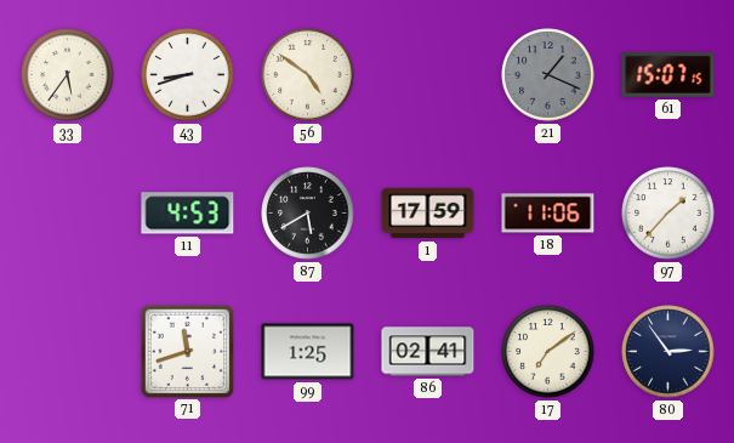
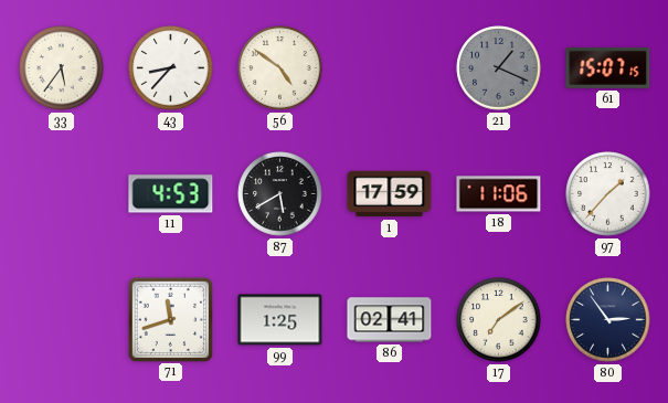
43: 8:42 -> 8:37
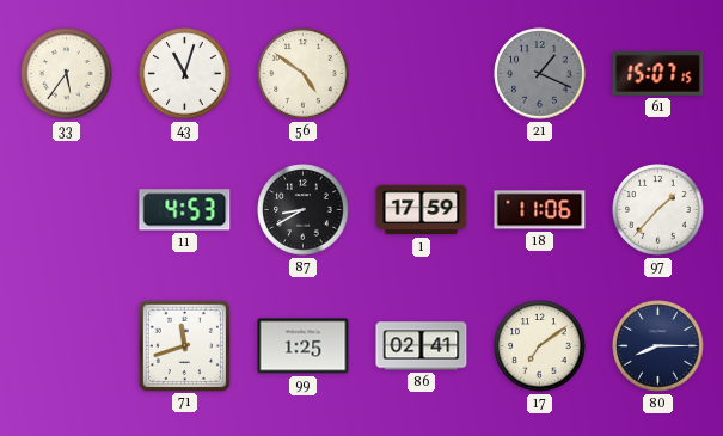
43: 8:37 -> 11:03
87: 5:40 -> 8:40
80: 2:54 -> 8:15
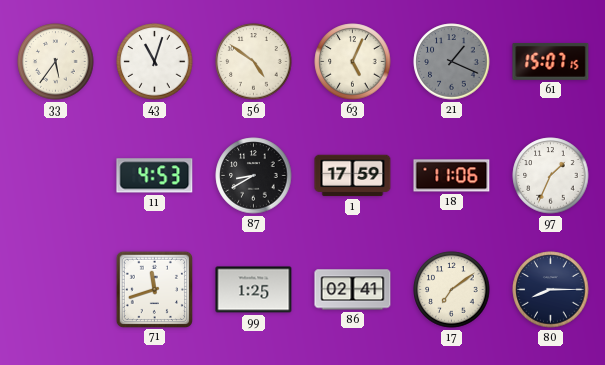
63: none -> 5:04
97: 1:37 -> 1:34
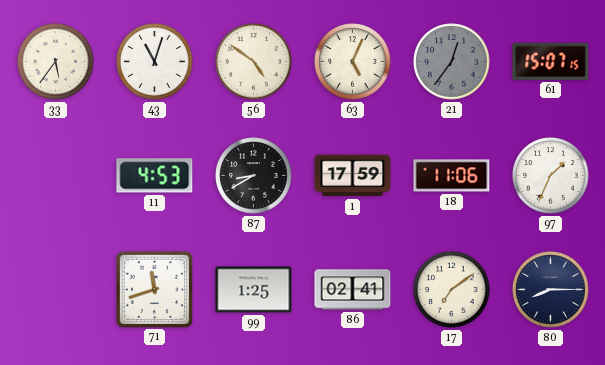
21: 1:19 -> 12:36
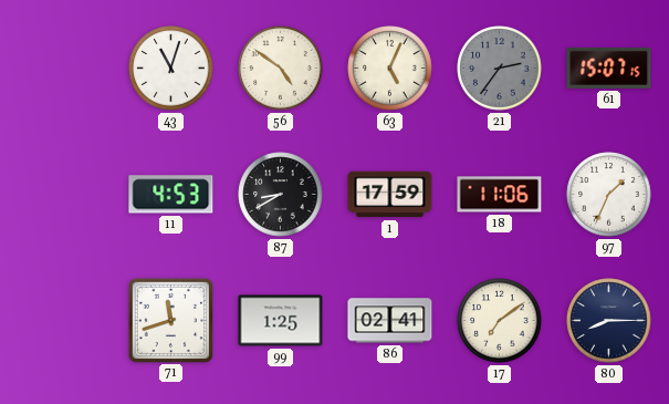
33: 5:36 -> none
21: 12:36 -> 2:36
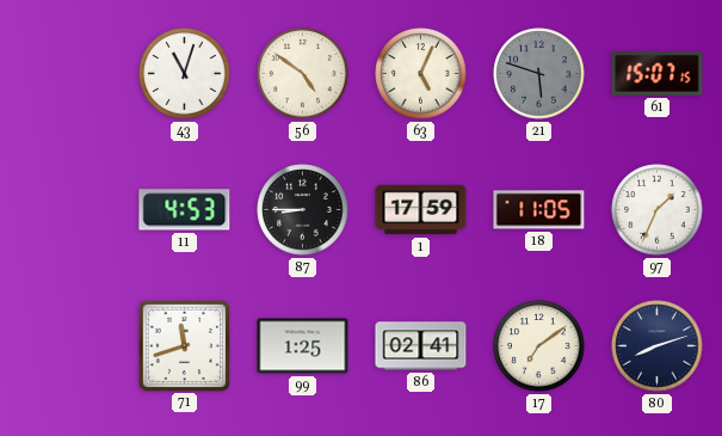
21: 2:36 -> 5:48
87: 8:40 -> 8:45
18: 11:06 -> 11:05
80: 8:15 -> 8:12
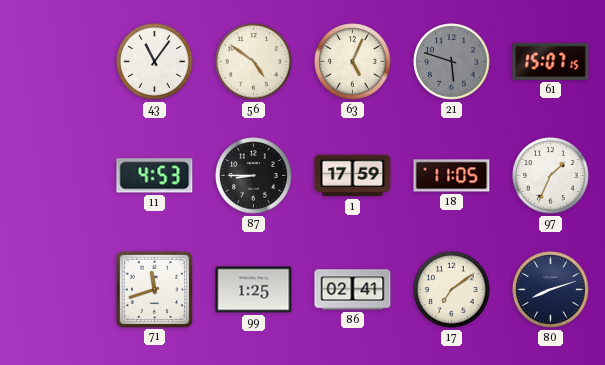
43: 11:03 -> 11:06
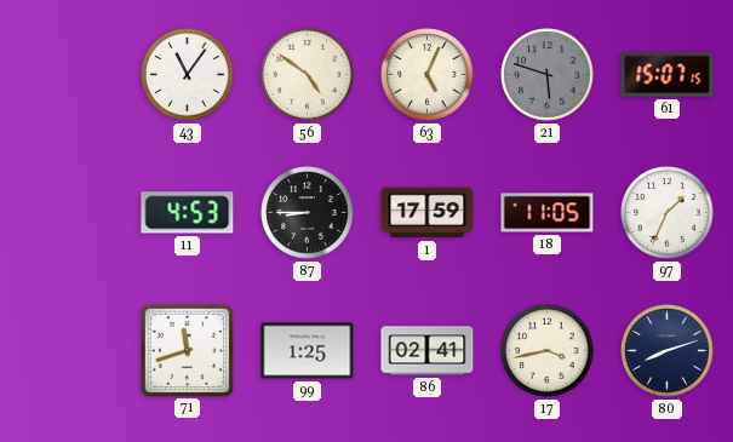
17: 7:09 -> 3:43
